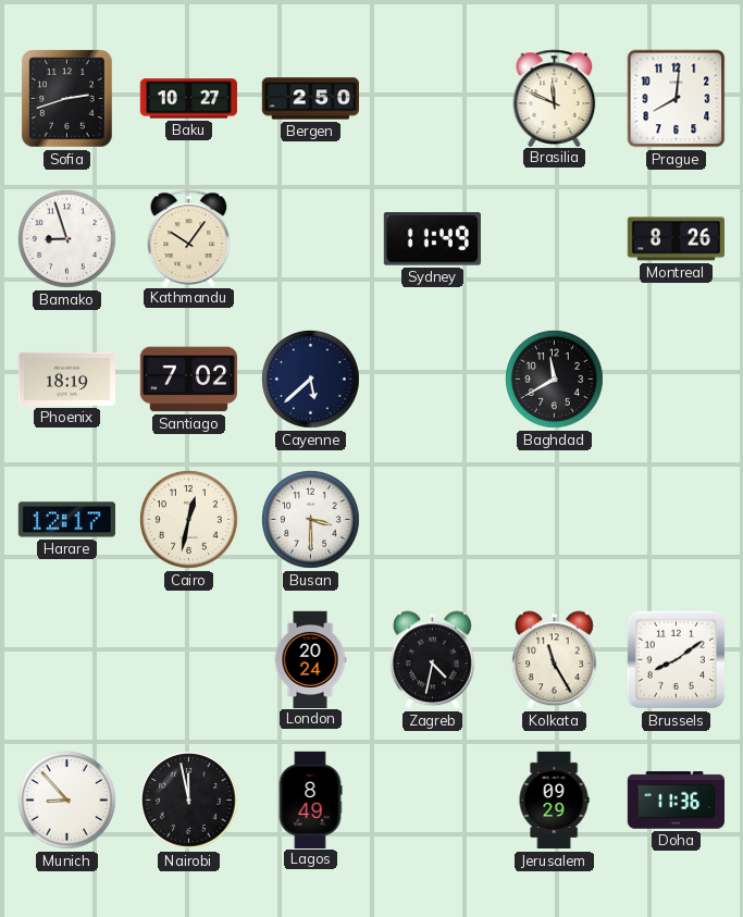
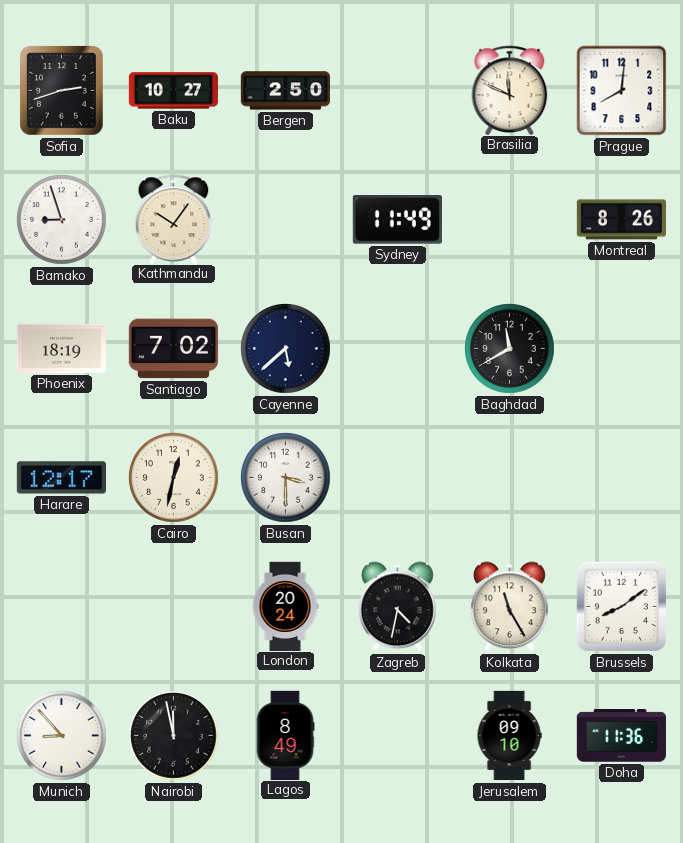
Jerusalem: 09:29 -> 09:10
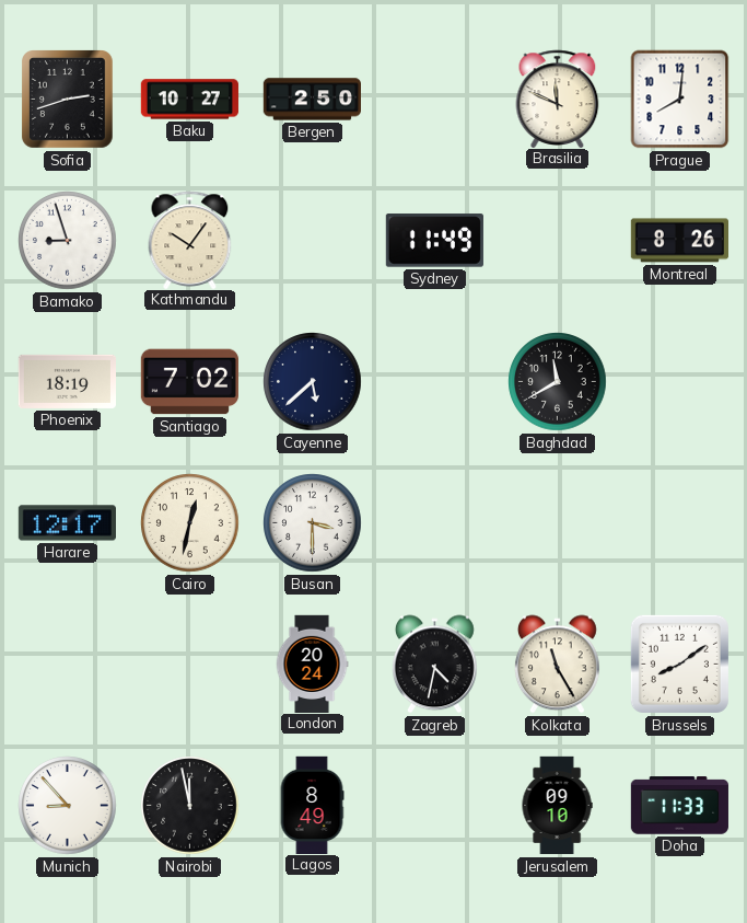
Doha: 11:36 -> 11:33
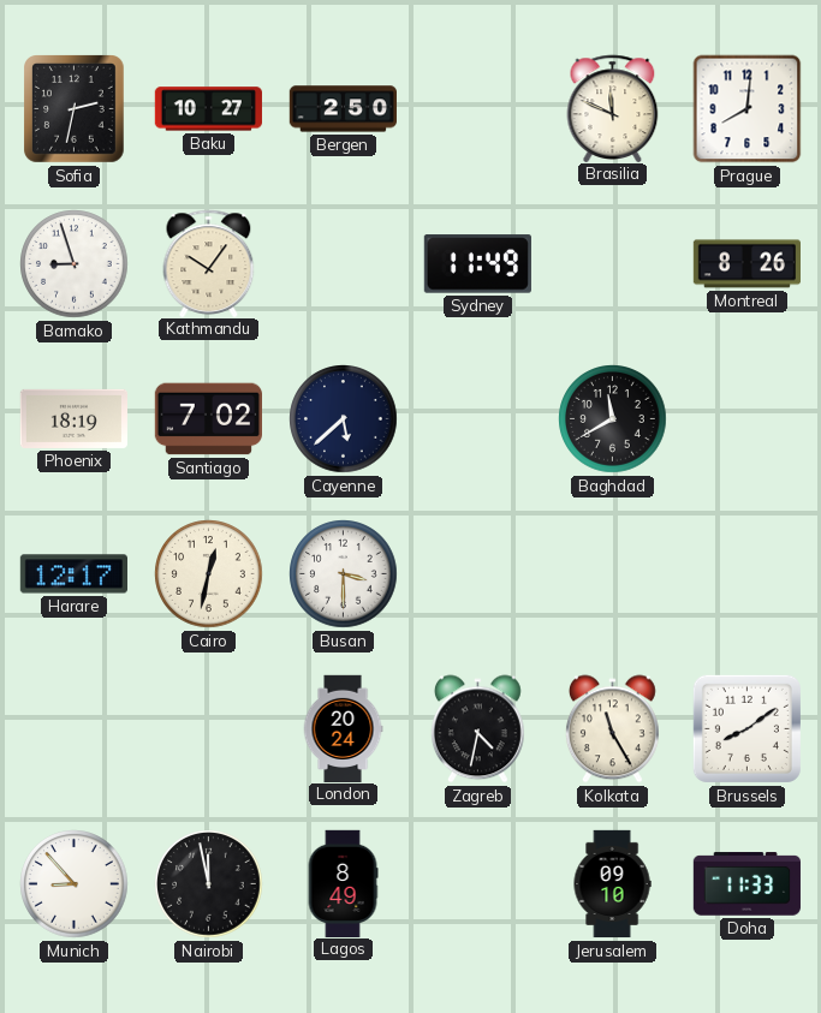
Sofia: 2:42 -> 2:32
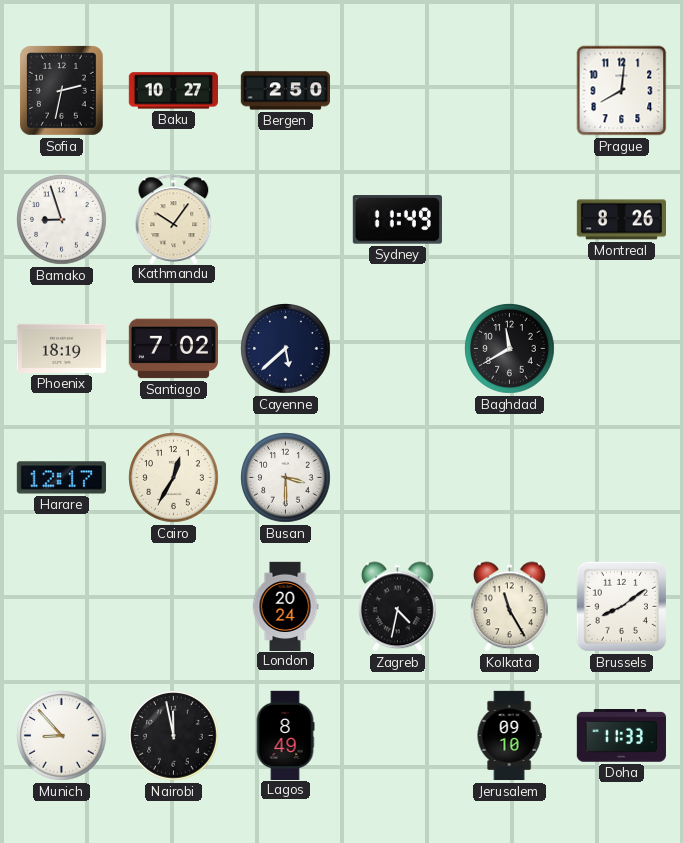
Brasilia: 11:49 -> none
Cairo: 12:32 -> 12:35
